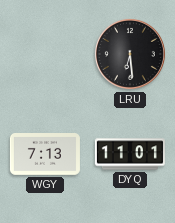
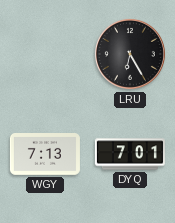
LRU: 6:29 -> 6:25
DYQ: 11:01 -> 7:01
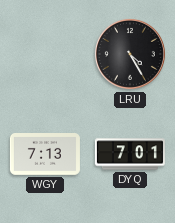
LRU: 6:25 -> 4:25
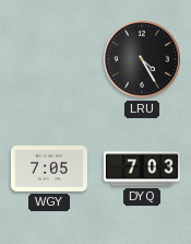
WGY: 7:13 -> 7:05
DYQ: 7:01 -> 7:03
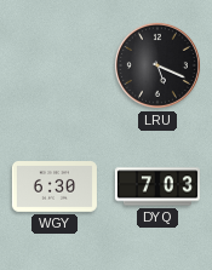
LRU: 4:25 -> 5:19
WGY: 7:05 -> 6:30
